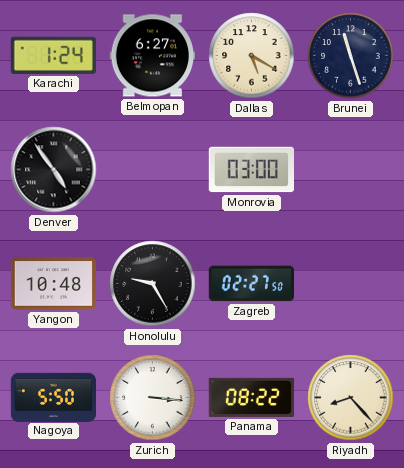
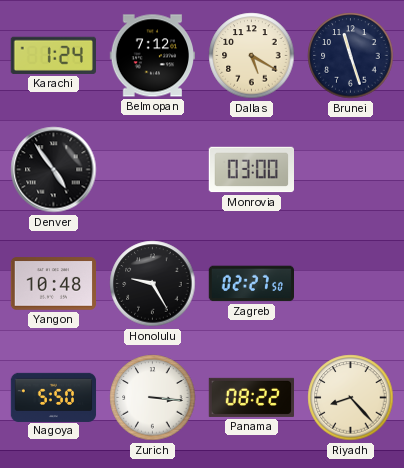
Belmopan: 6:27 -> 7:12
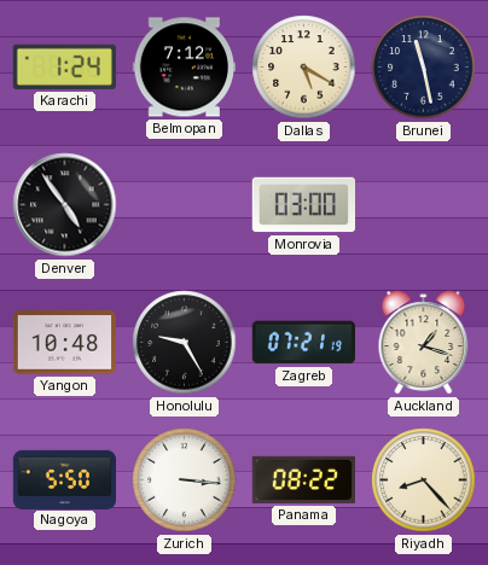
Brunei: 11:27 -> 11:28
Zagreb: 02:27 -> 07:21
Auckland: none -> 1:18
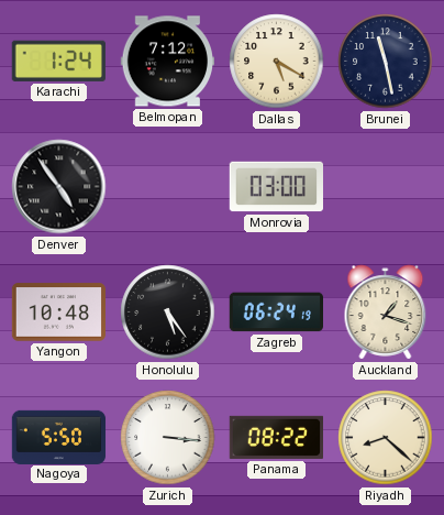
Honolulu: 9:25 -> 5:24
Zagreb: 07:21 -> 06:24
Riyadh: 8:23 -> 8:22
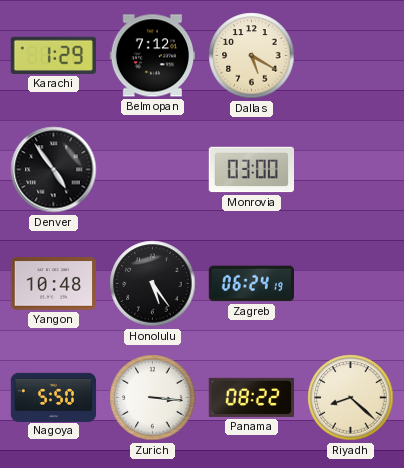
Karachi: 1:24 -> 1:29
Brunei: 11:28 -> none
Auckland: 1:18 -> none
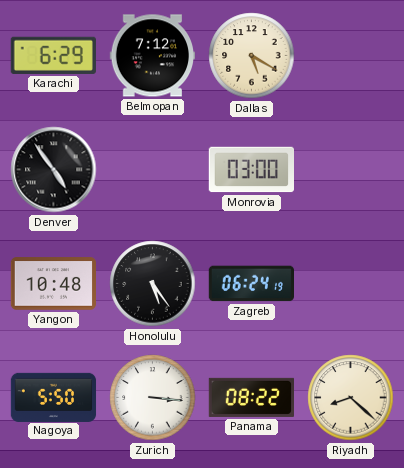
Karachi: 1:29 -> 6:29
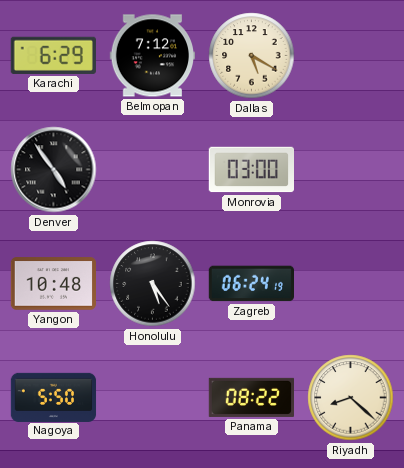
Zurich: 3:16 -> none
